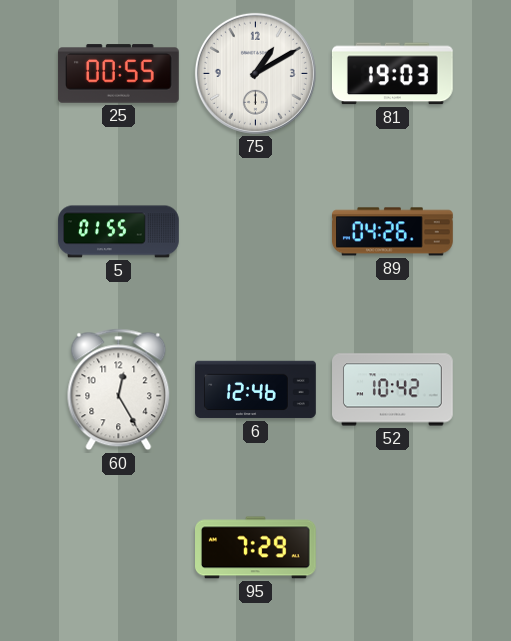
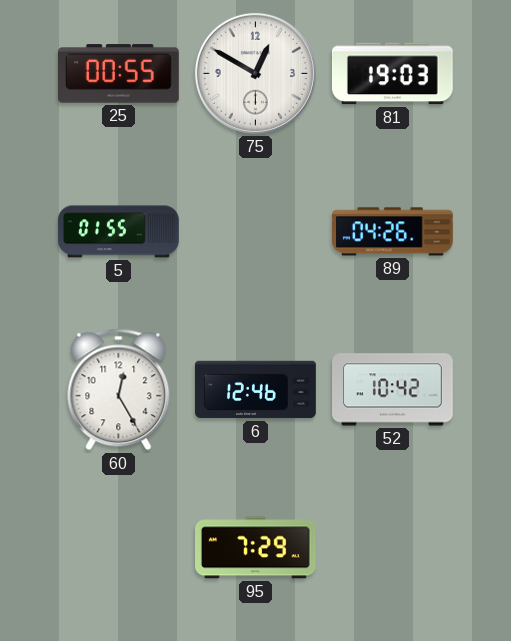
75: 1:10 -> 12:50
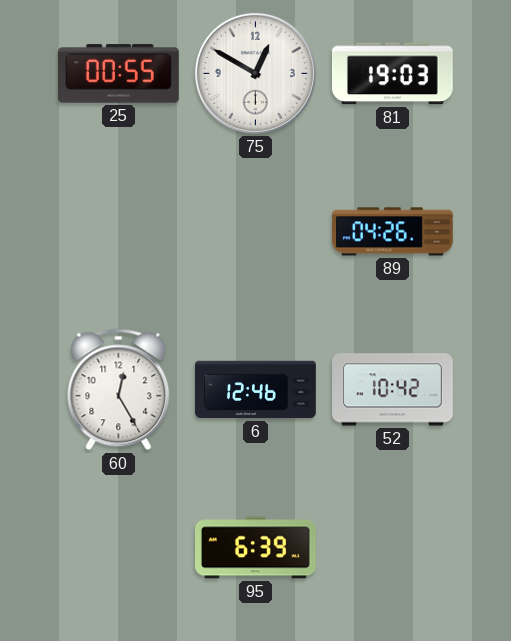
5: 01:55 -> none
95: 7:29 -> 6:39
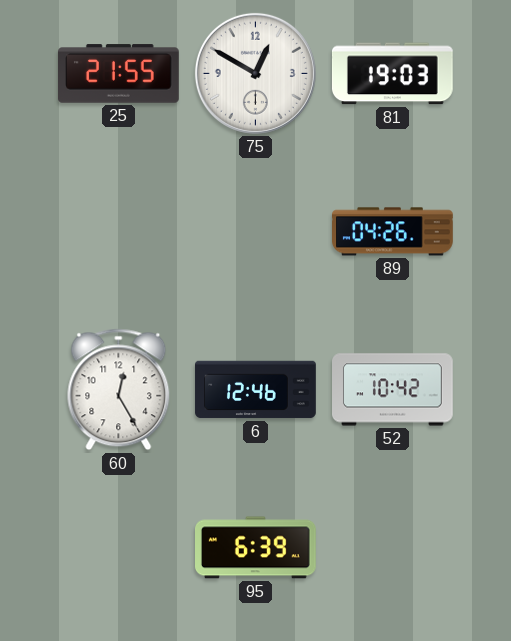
25: 00:55 -> 21:55
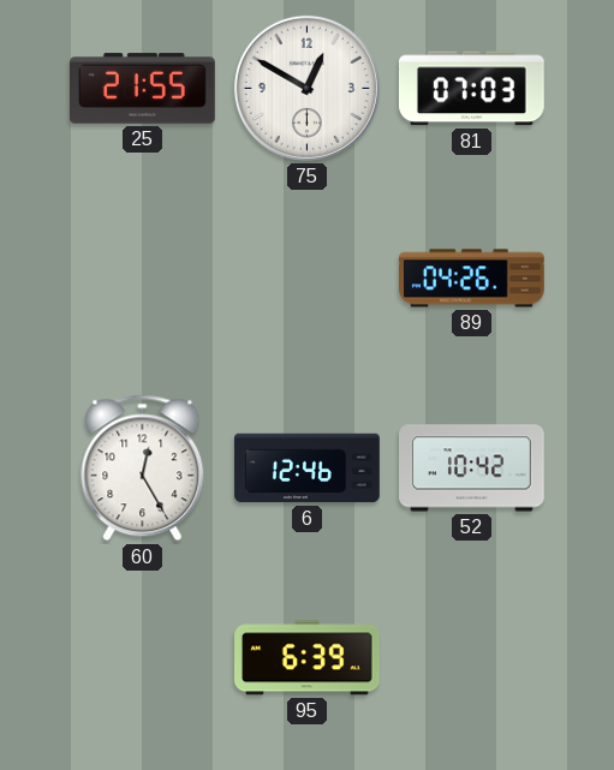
81: 19:03 -> 07:03
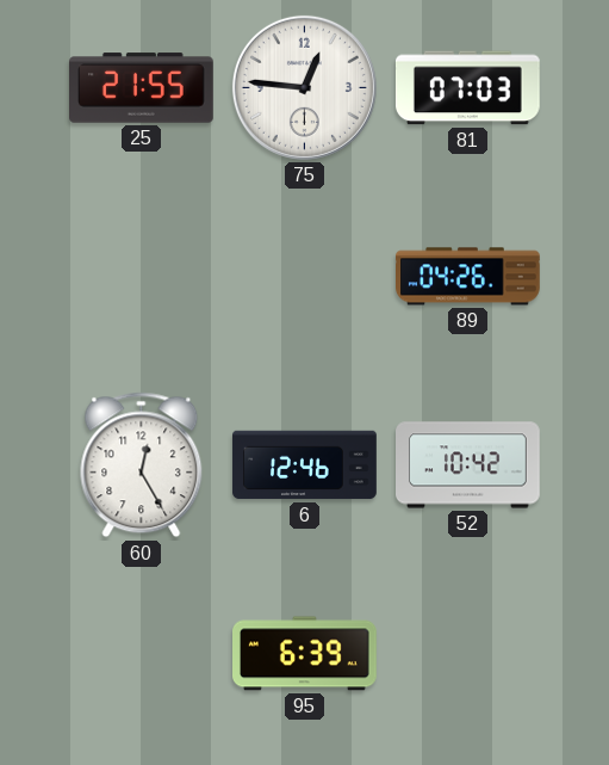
75: 12:50 -> 12:46
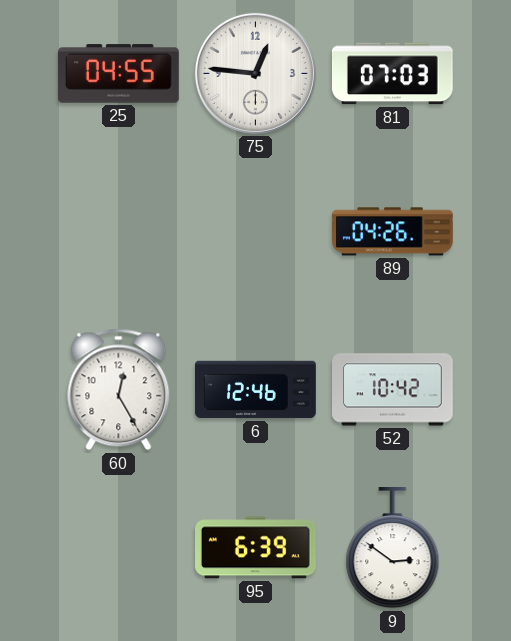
25: 21:55 -> 04:55
9: none -> 2:51
